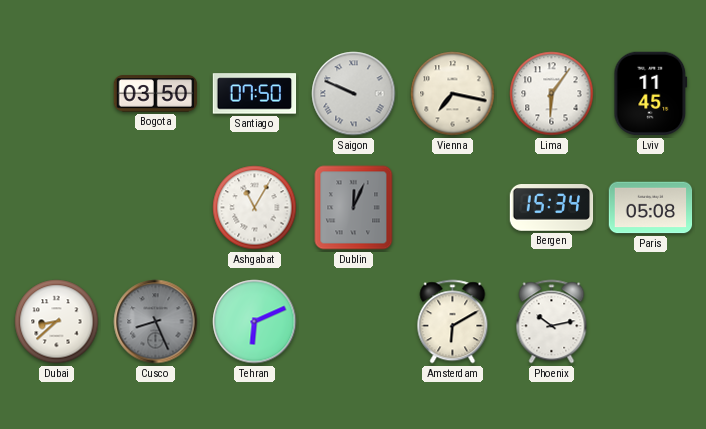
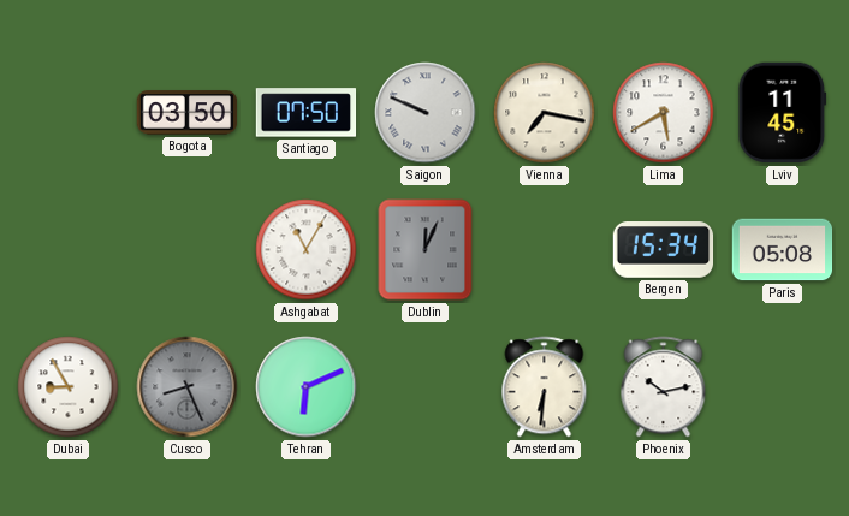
Lima: 6:06 -> 5:40
Dubai: 8:38 -> 8:55
Amsterdam: 6:10 -> 6:31
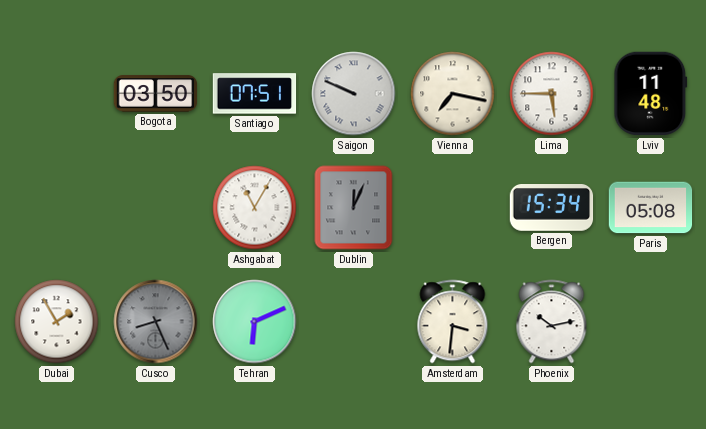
Santiago: 07:50 -> 07:51
Lima: 5:40 -> 5:45
Lviv: 11:45 -> 11:48
Dubai: 8:55 -> 1:55
Amsterdam: 6:31 -> 3:31
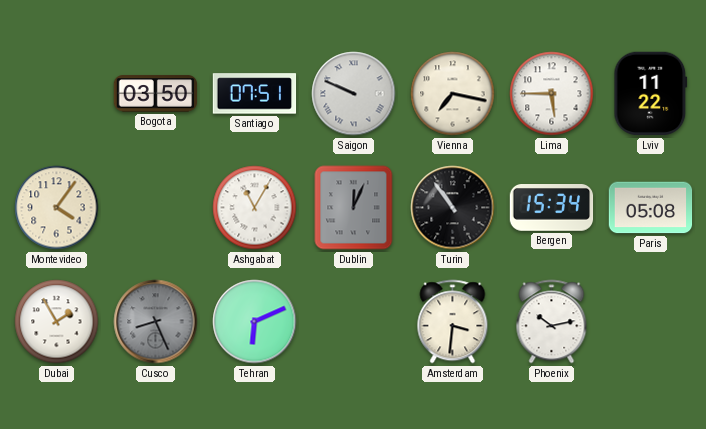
Lviv: 11:48 -> 11:22
Montevideo: none -> 4:06
Turin: none -> 10:54
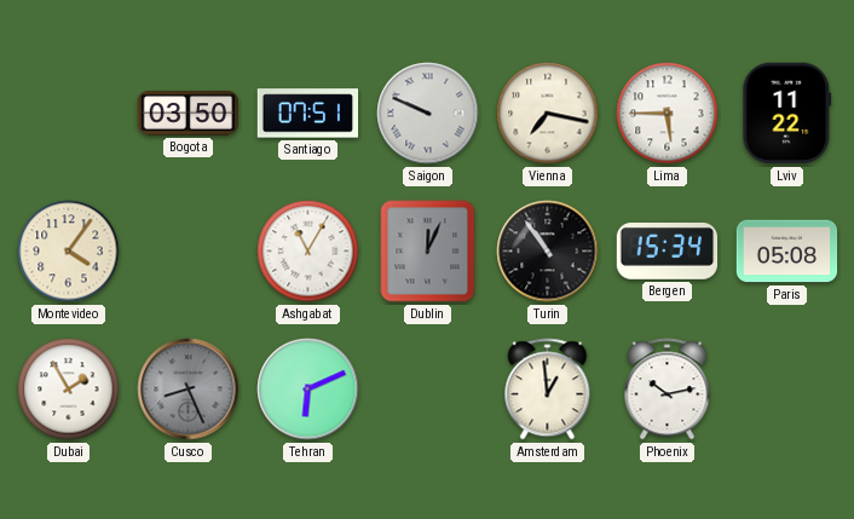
Amsterdam: 3:31 -> 12:59
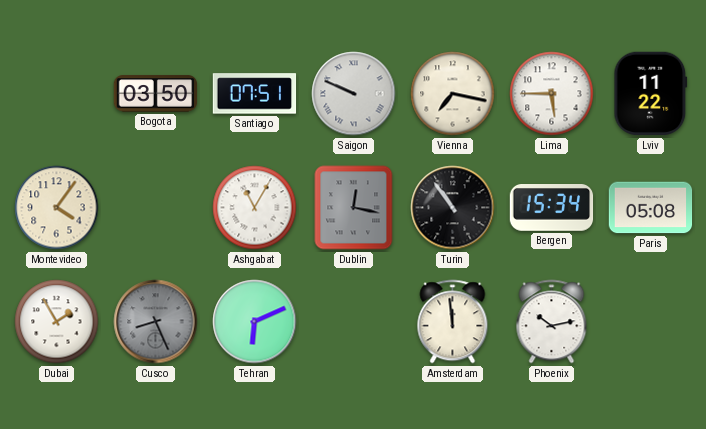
Dublin: 12:04 -> 12:17
Amsterdam: 12:59 -> 11:59
